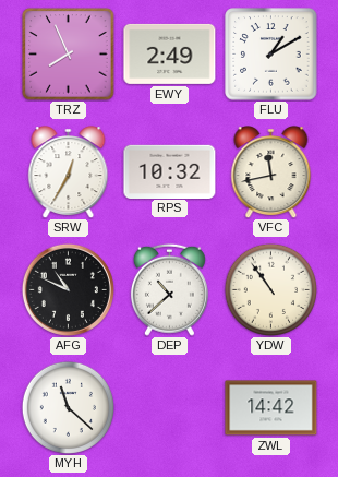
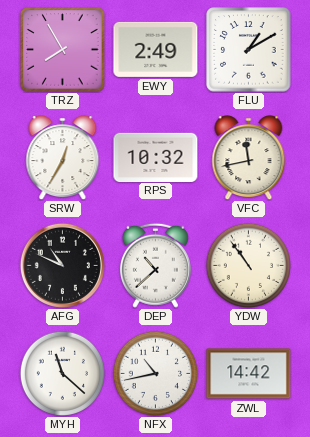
TRZ: 7:56 -> 7:55
NFX: none -> 10:43
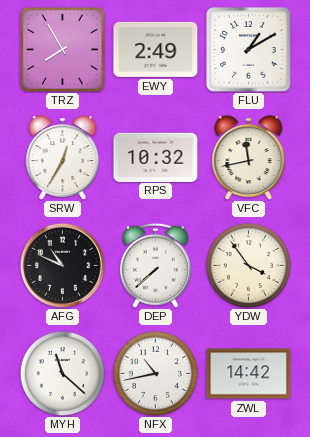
DEP: 10:38 -> 7:38
YDW: 10:54 -> 3:54
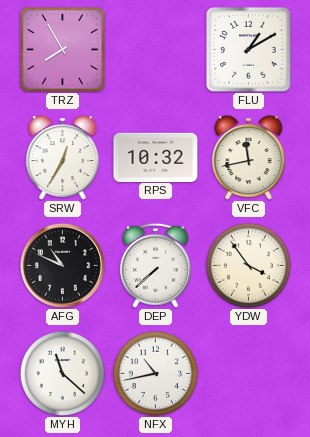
EWY: 2:49 -> none
ZWL: 14:42 -> none
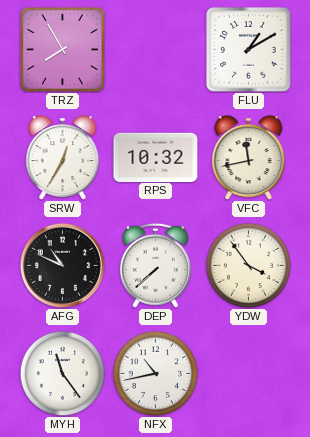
MYH: 11:22 -> 11:24
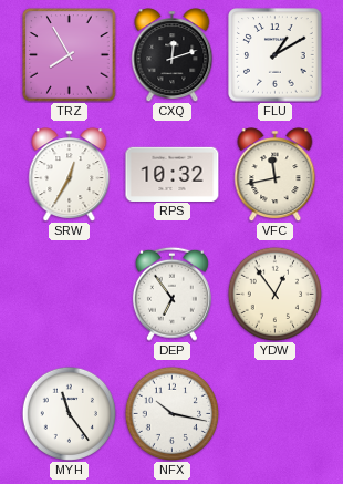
CXQ: none -> 12:12
AFG: 10:49 -> none
DEP: 7:38 -> 6:54
YDW: 3:54 -> 12:54
NFX: 10:43 -> 10:17
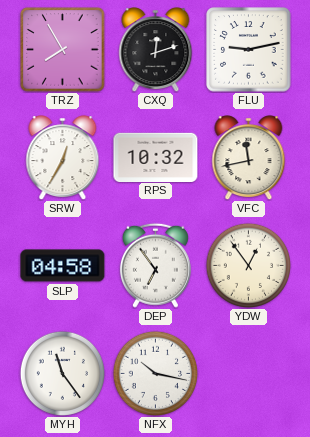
FLU: 1:10 -> 9:13
SLP: none -> 04:58
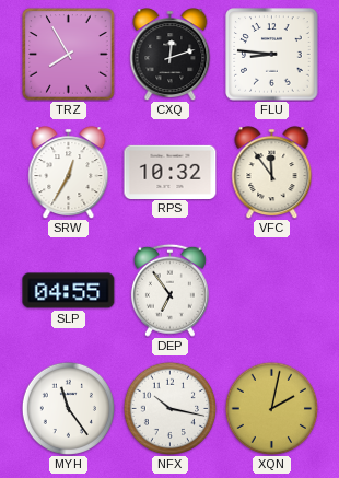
FLU: 9:13 -> 8:46
VFC: 11:43 -> 11:54
SLP: 04:58 -> 04:55
YDW: 12:54 -> none
XQN: none -> 2:02
